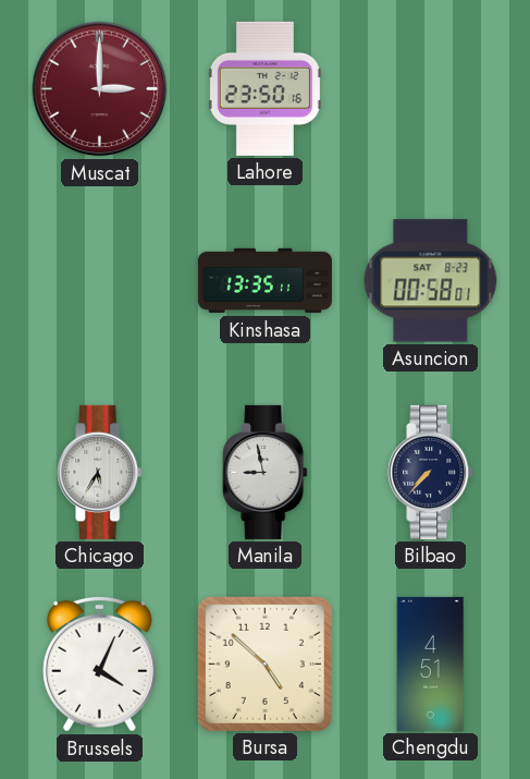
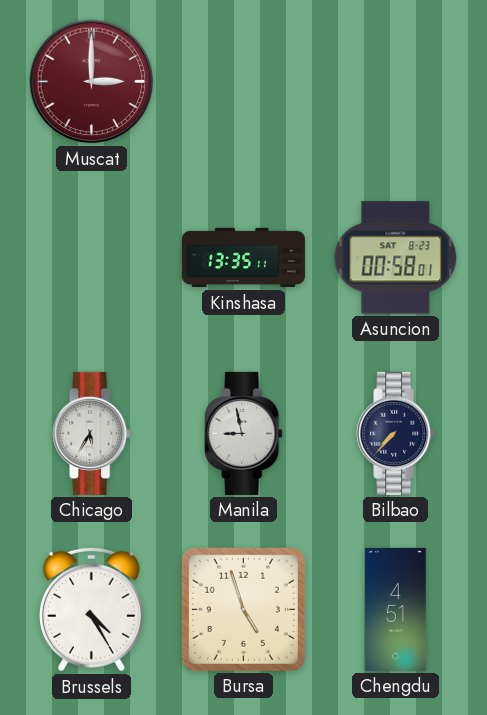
Lahore: 23:50 -> none
Brussels: 4:04 -> 4:25
Bursa: 4:52 -> 4:57
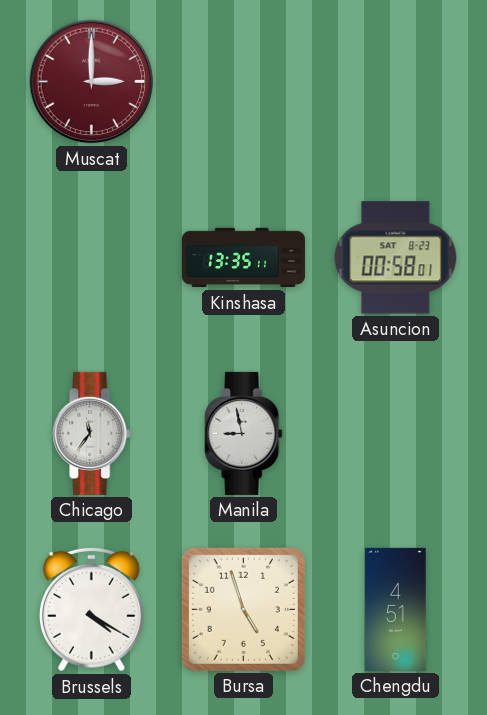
Chicago: 5:35 -> 11:36
Bilbao: 7:37 -> none
Brussels: 4:25 -> 4:20
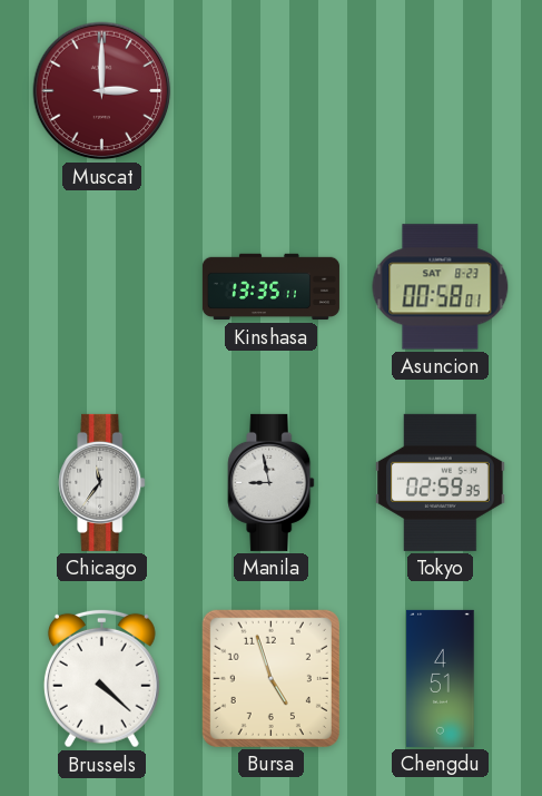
Tokyo: none -> 02:59
Brussels: 4:20 -> 4:22
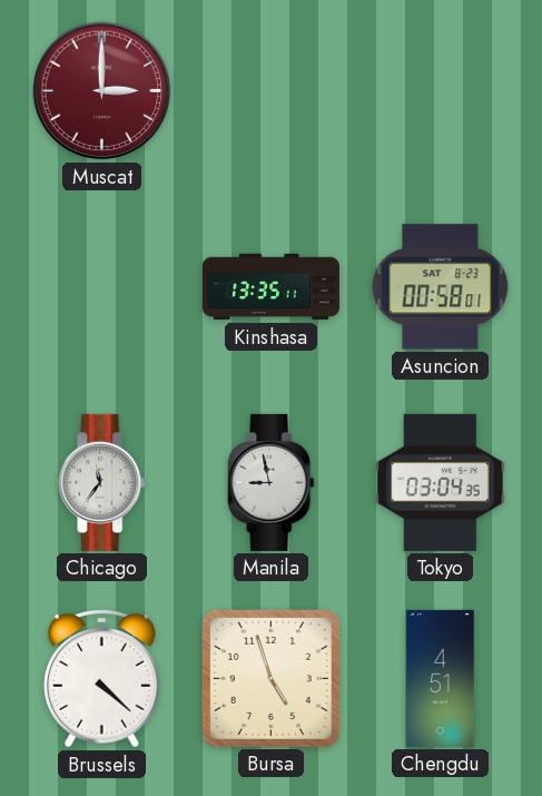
Tokyo: 02:59 -> 03:04
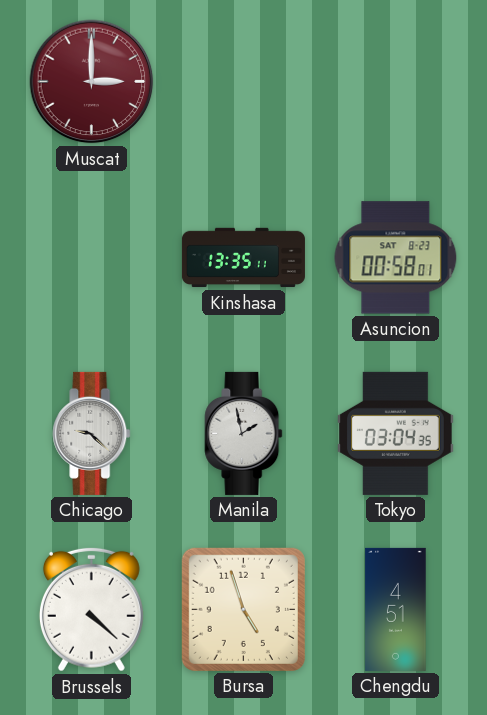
Chicago: 11:36 -> 9:22
Manila: 8:58 -> 1:58
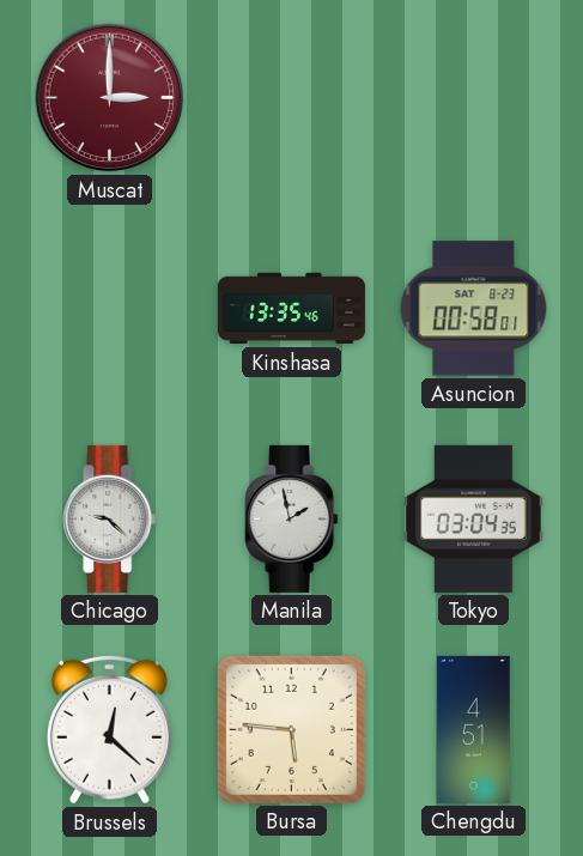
Kinshasa: 13:35:11 -> 13:35:46
Brussels: 4:22 -> 12:22
Bursa: 4:57 -> 5:46
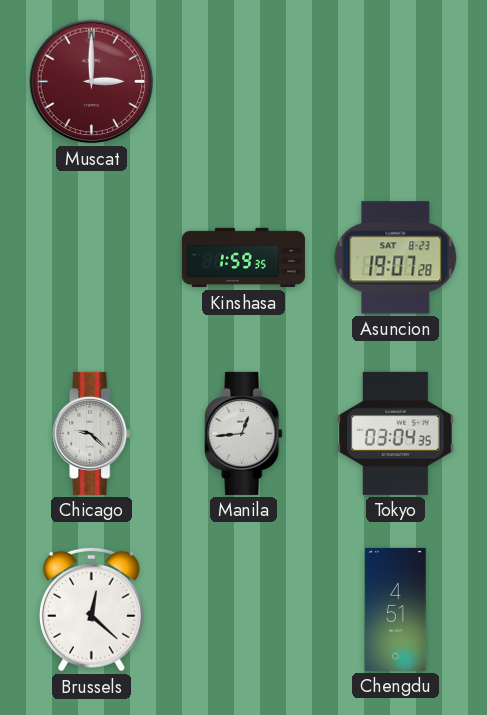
Kinshasa: 13:35 -> 1:59
Asuncion: 00:58 -> 19:07
Manila: 1:58 -> 12:44
Bursa: 5:46 -> none
